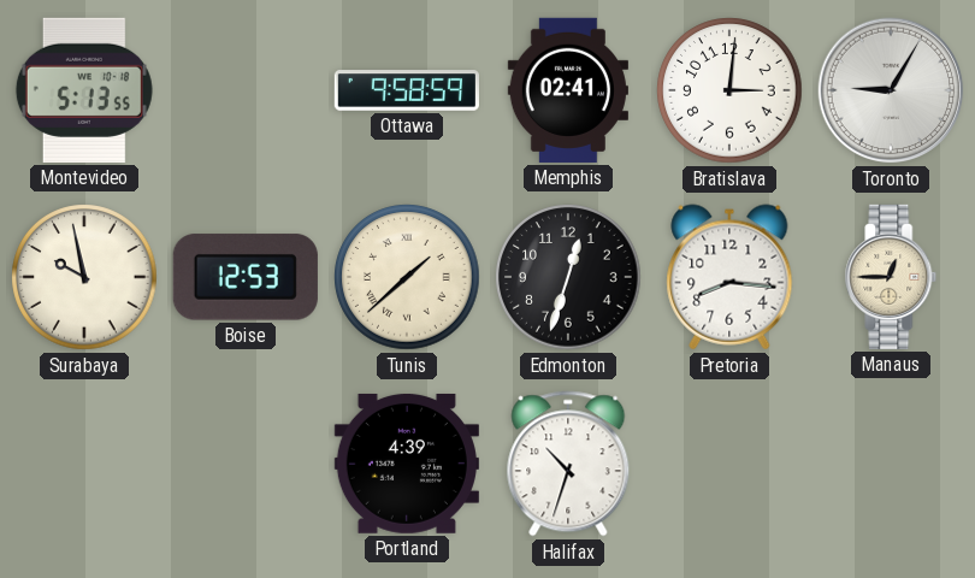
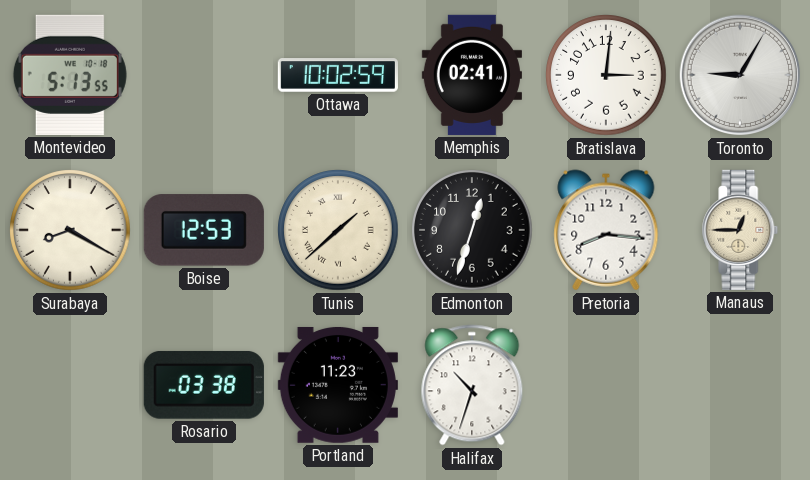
Ottawa: 9:58 -> 10:02
Surabaya: 9:58 -> 8:20
Rosario: none -> 03:38
Portland: 4:39 -> 11:23
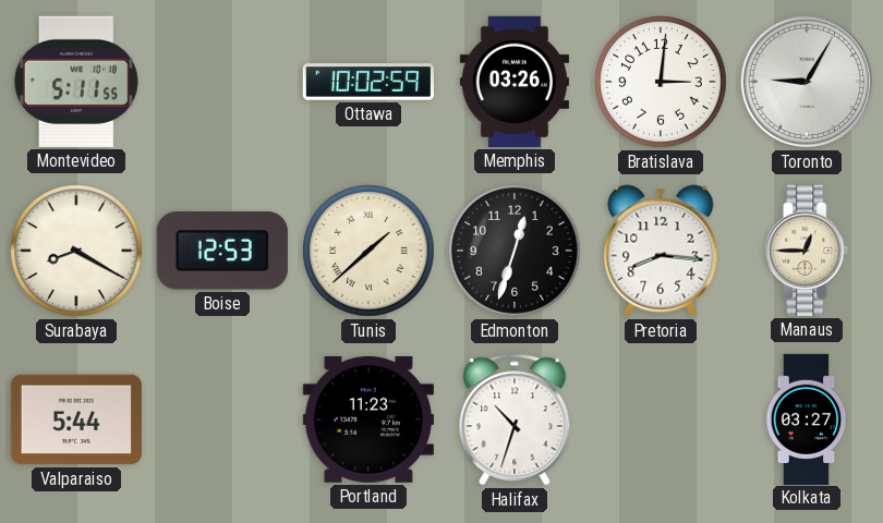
Montevideo: 5:13 -> 5:11
Memphis: 02:41 -> 03:26
Valparaiso: none -> 5:44
Rosario: 03:38 -> none
Kolkata: none -> 03:27
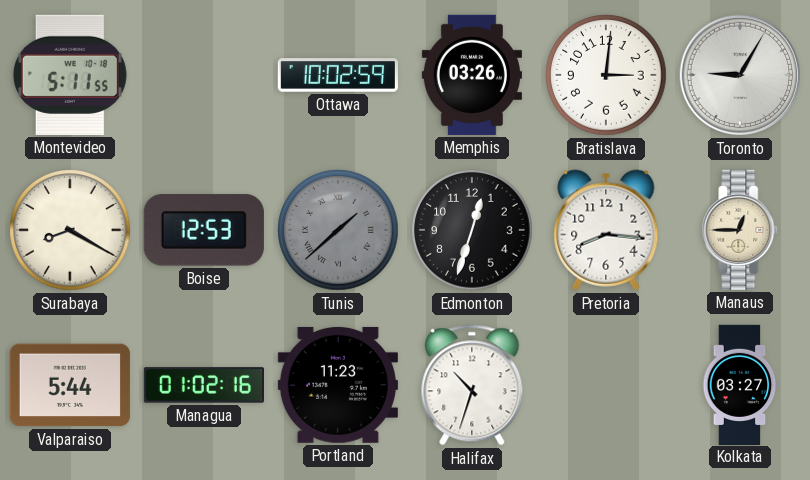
Tunis dial: cream -> grey
Managua: none -> 01:02
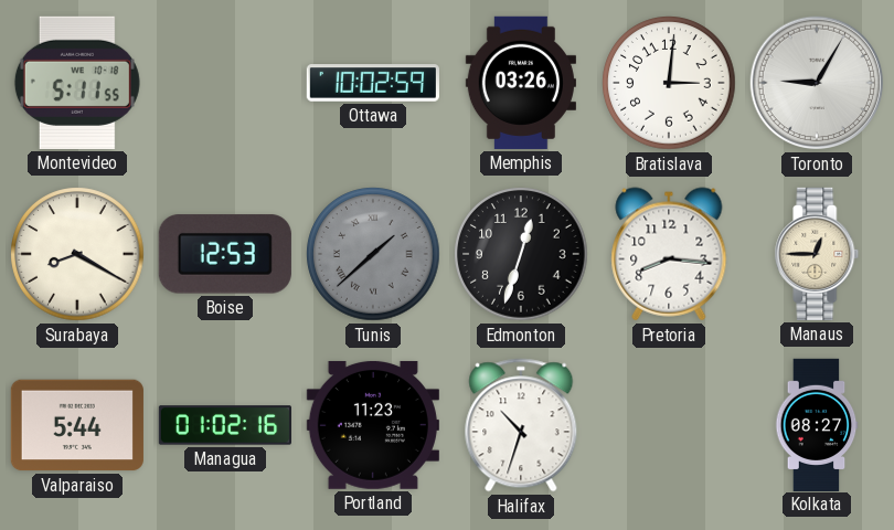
Kolkata: 03:27 -> 08:27
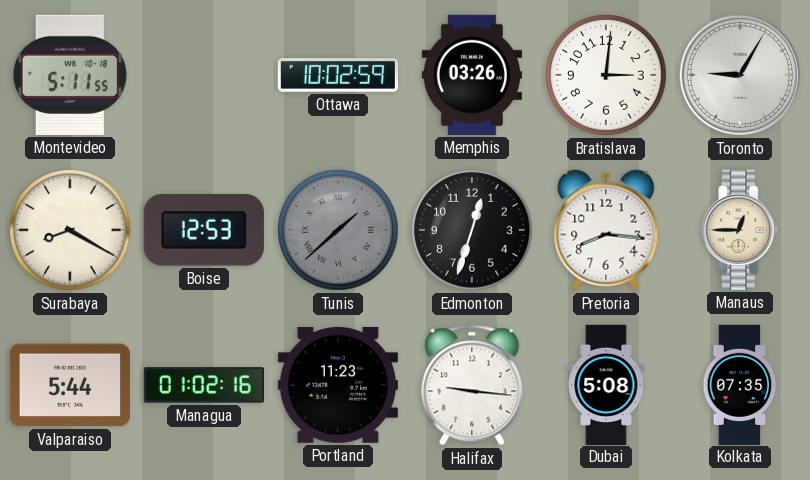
Halifax: 10:33 -> 9:16
Dubai: none -> 5:08
Kolkata: 08:27 -> 07:35
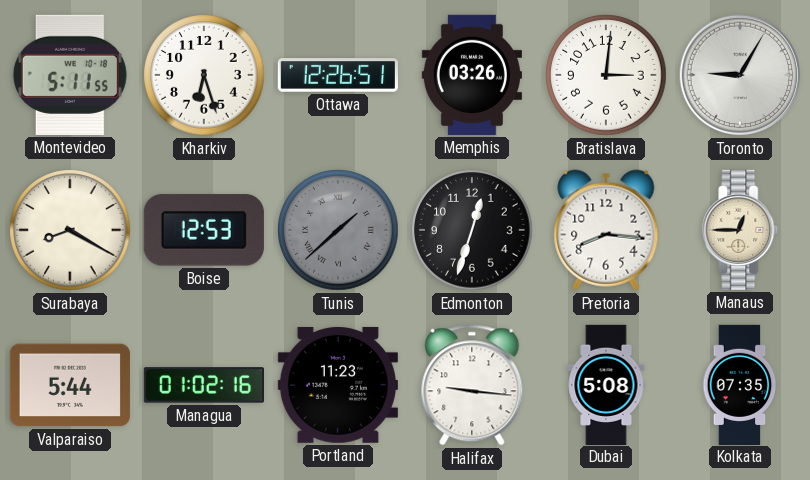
Kharkiv: none -> 6:27
Ottawa: 10:02 -> 12:26
